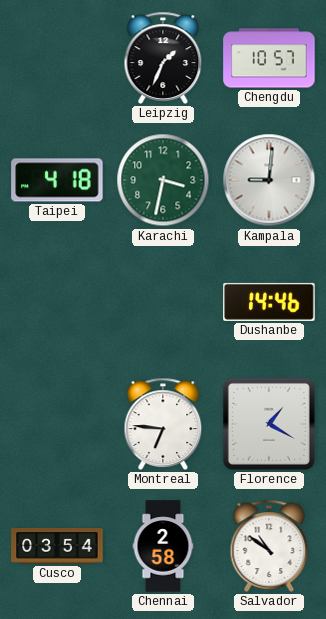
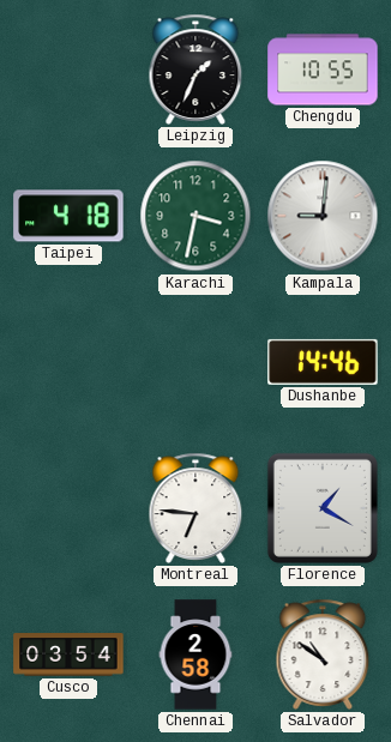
Chengdu: 10:57 -> 10:55
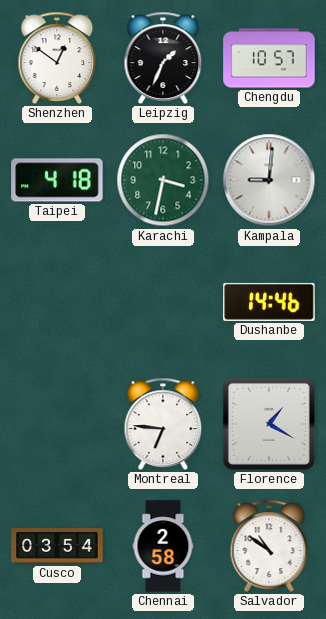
Shenzhen: none -> 12:51
Chengdu: 10:55 -> 10:57
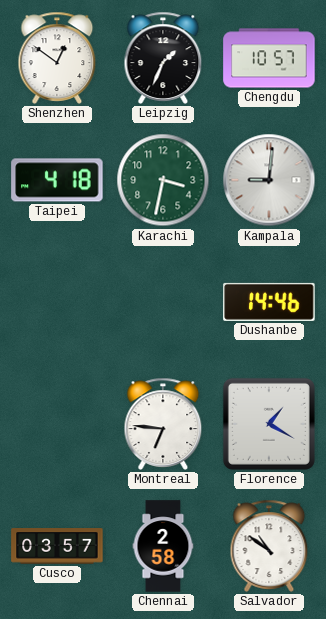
Cusco: 03:54 -> 03:57
